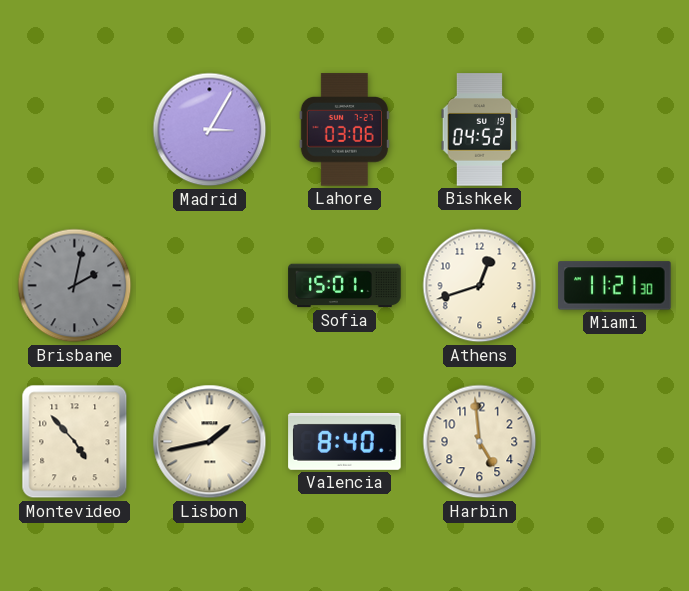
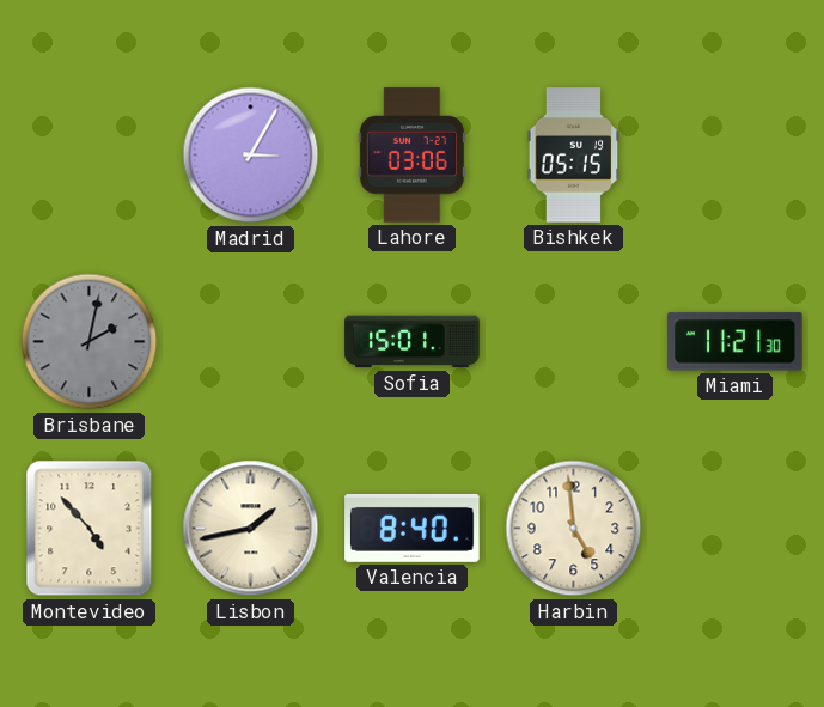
Bishkek: 04:52 -> 05:15
Athens: 12:42 -> none
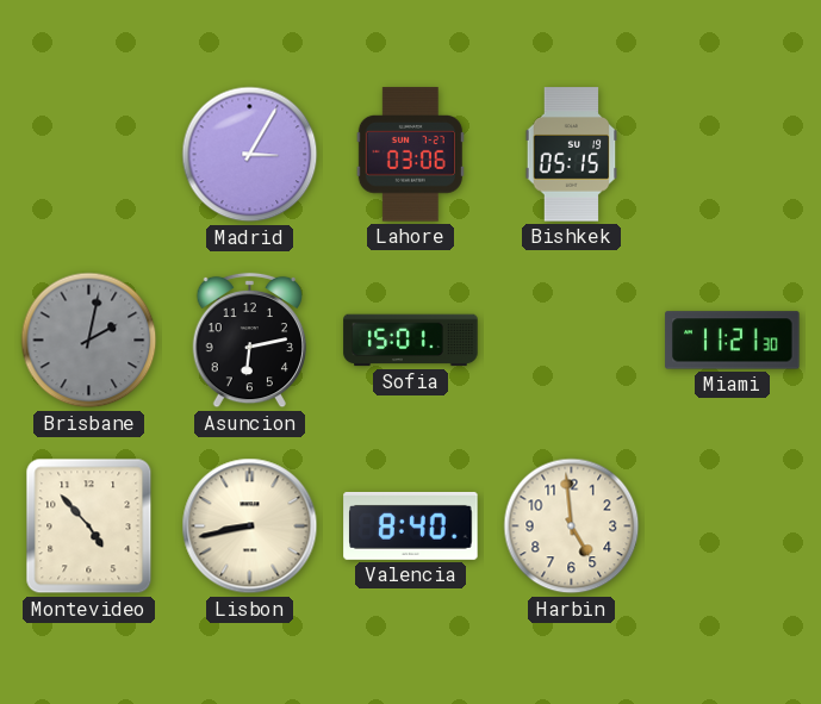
Asuncion: none -> 6:13
Lisbon: 1:43 -> 8:43
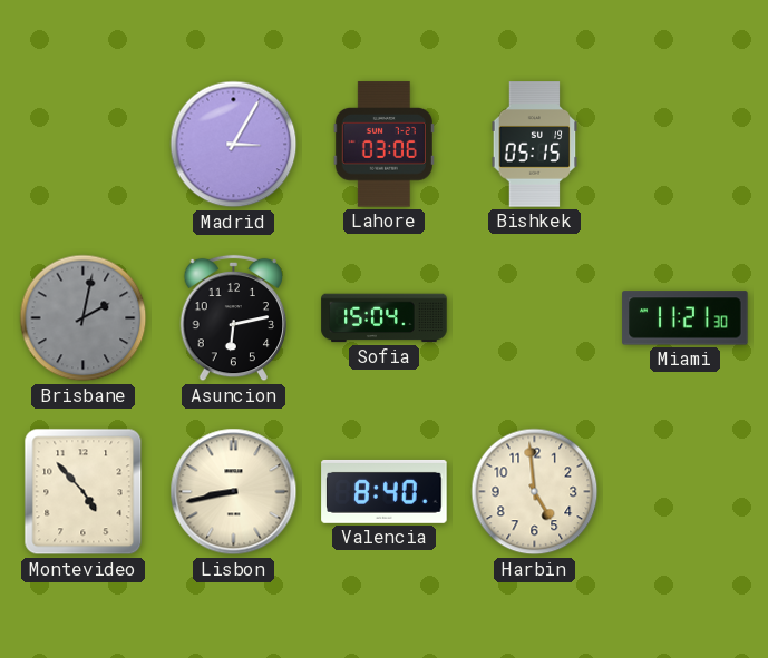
Sofia: 15:01 -> 15:04
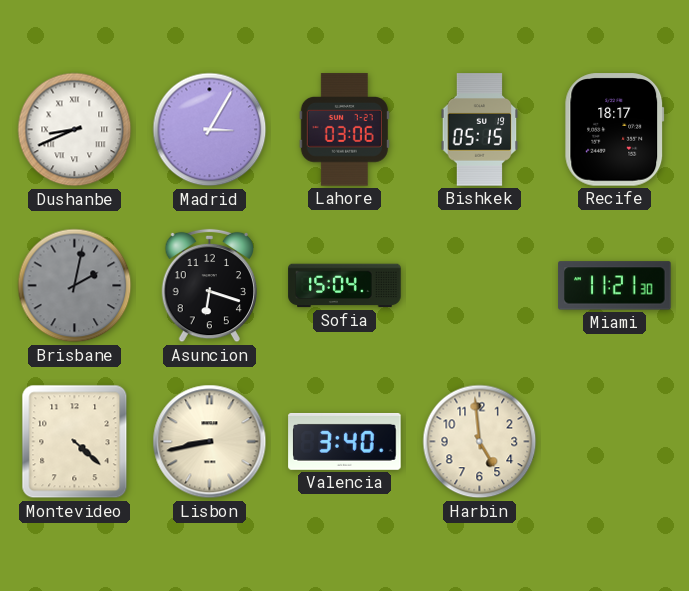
Dushanbe: none -> 8:41
Recife: none -> 18:17
Asuncion: 6:13 -> 6:18
Montevideo: 4:53 -> 4:22
Valencia: 8:40 -> 3:40
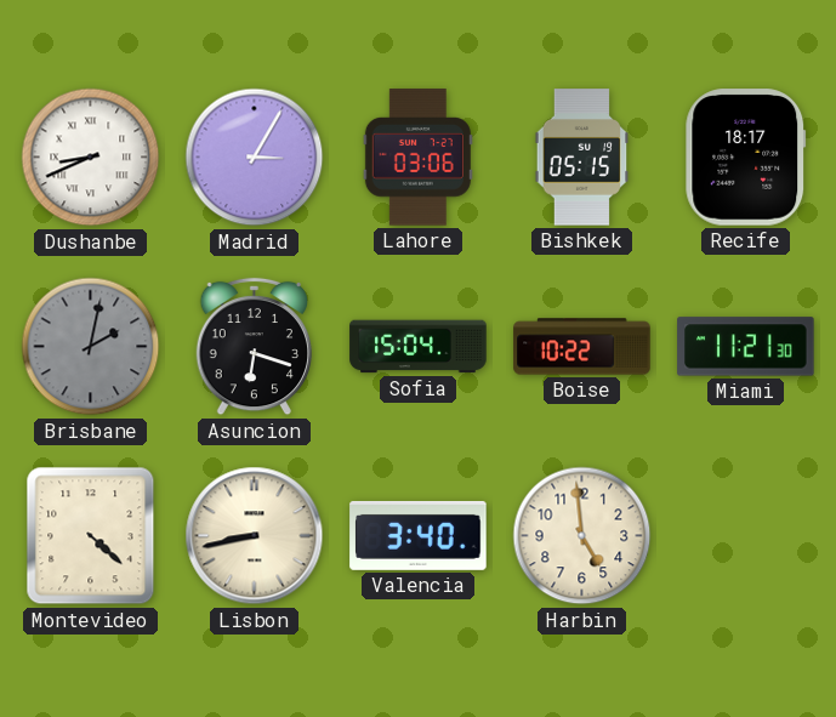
Boise: none -> 10:22
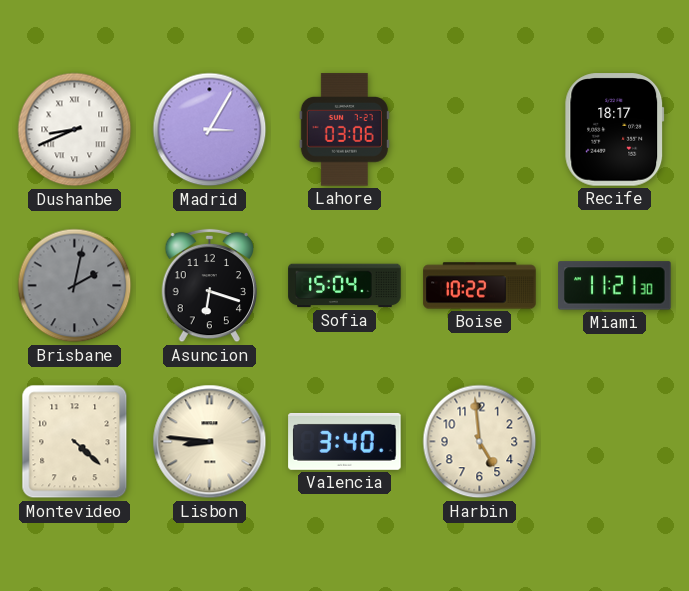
Bishkek: 05:15 -> none
Lisbon: 8:43 -> 8:46
